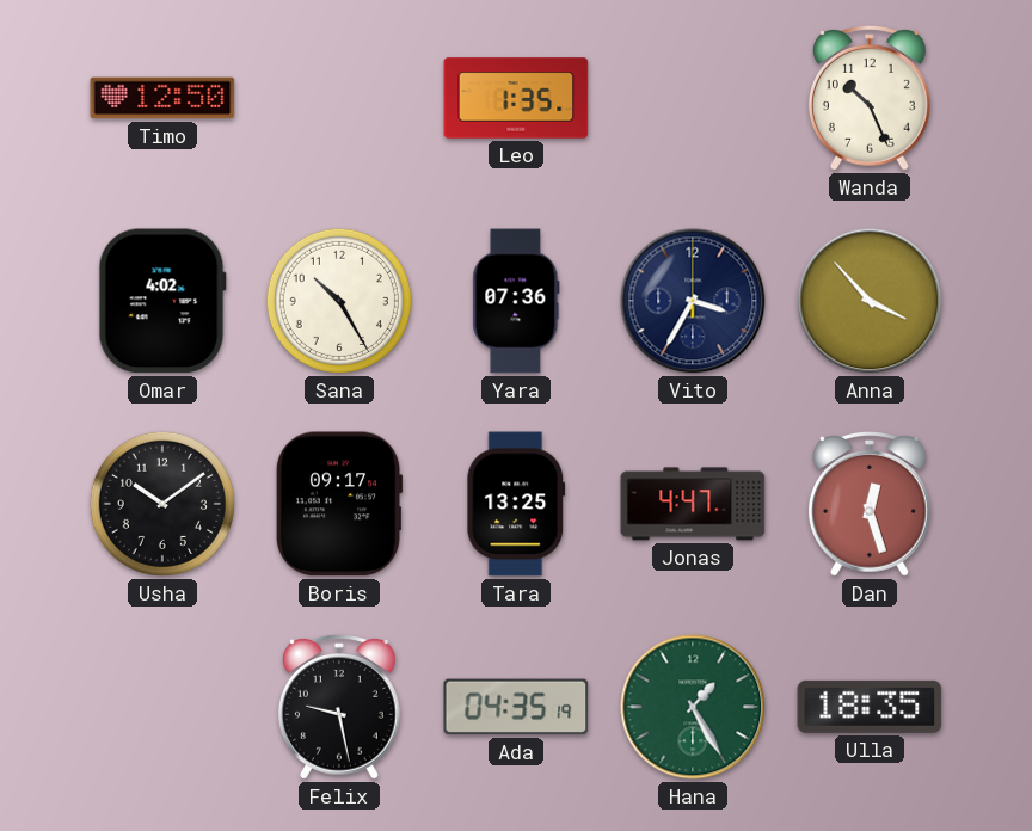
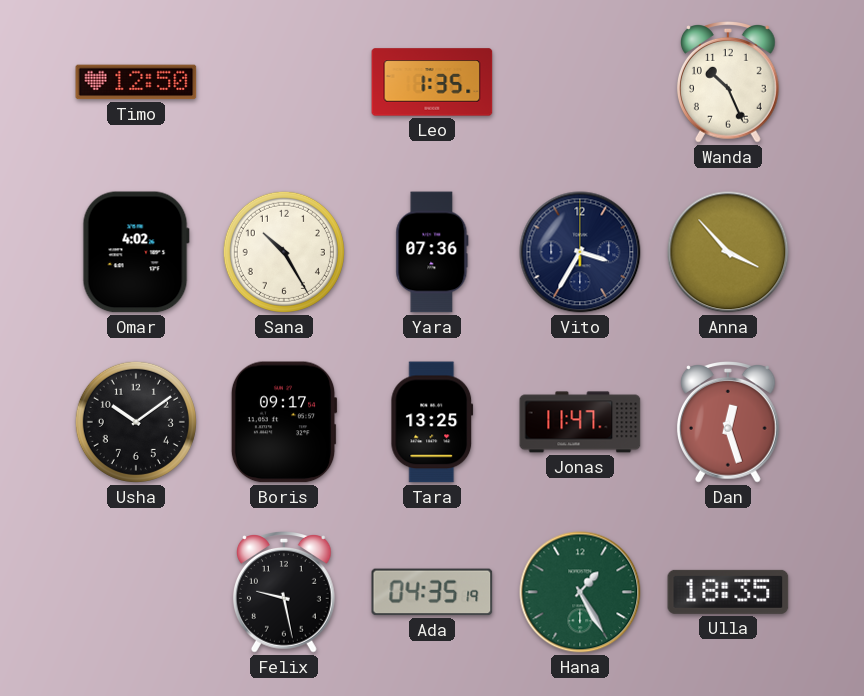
Jonas: 4:47 -> 11:47
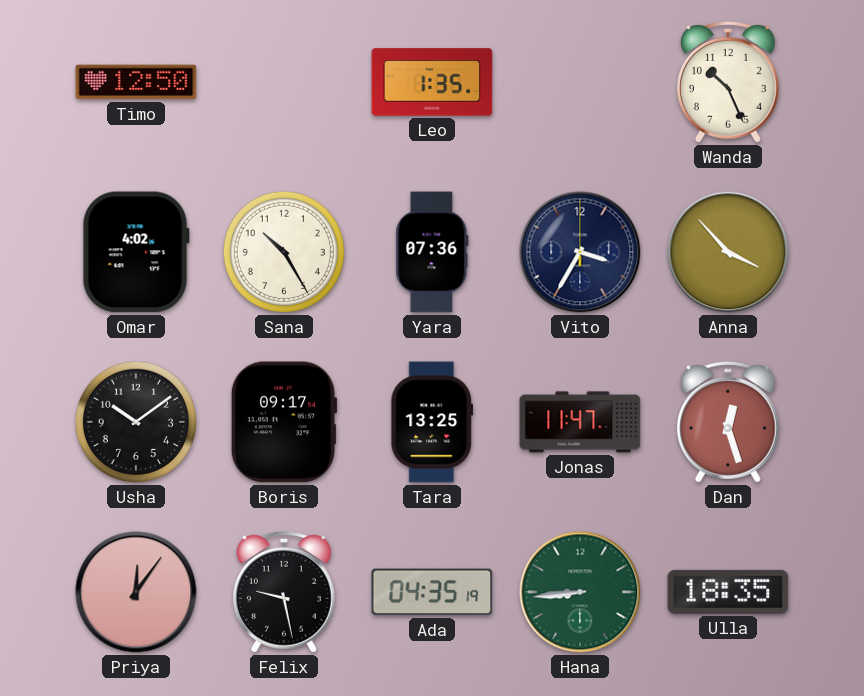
Priya: none -> 12:06
Hana: 1:25 -> 8:44
